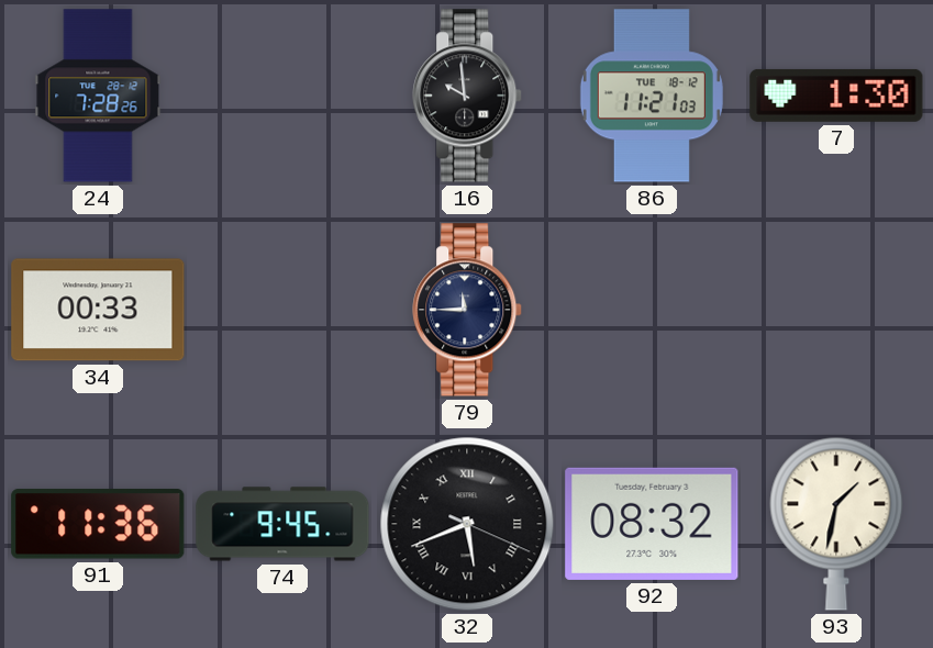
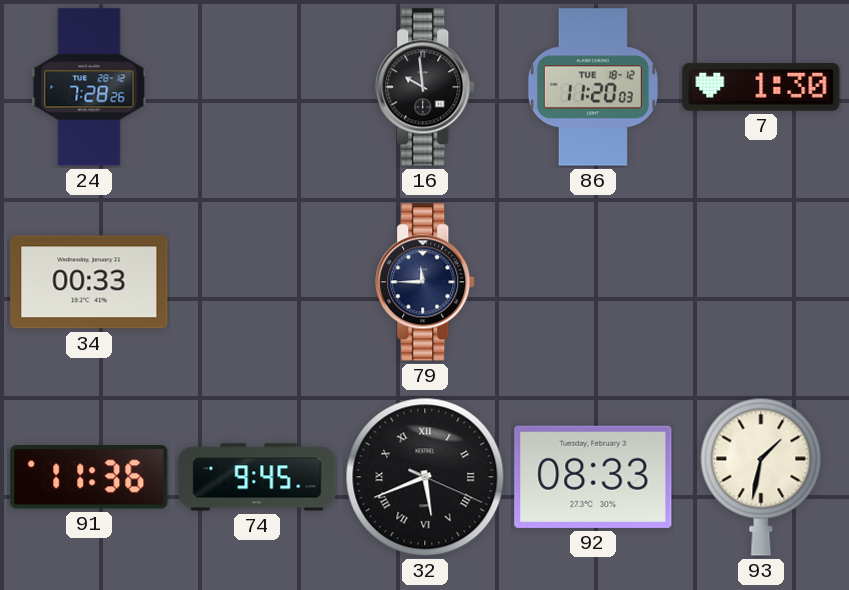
86: 11:21 -> 11:20
92: 08:32 -> 08:33
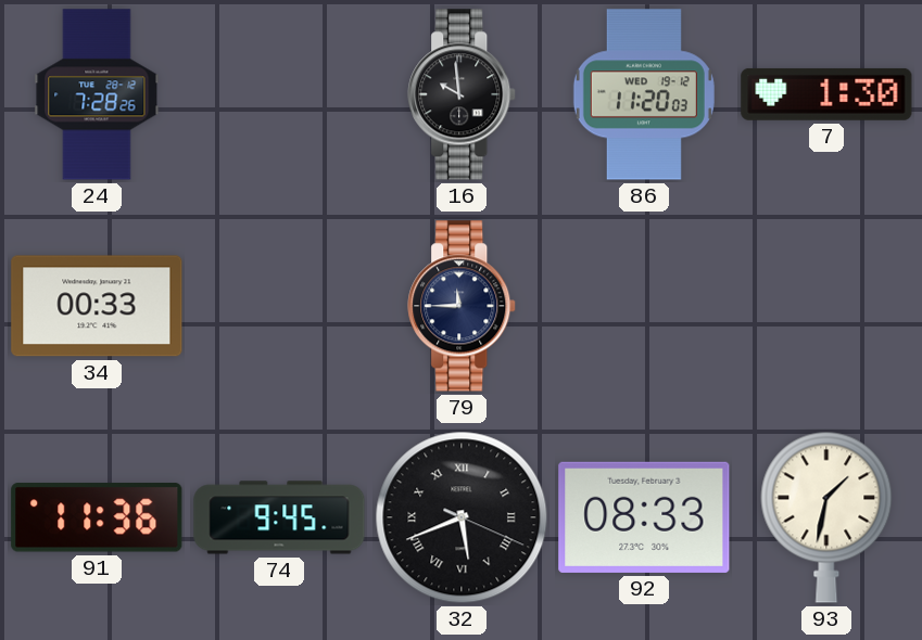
86 date: TUE 18-12 -> WED 19-12
